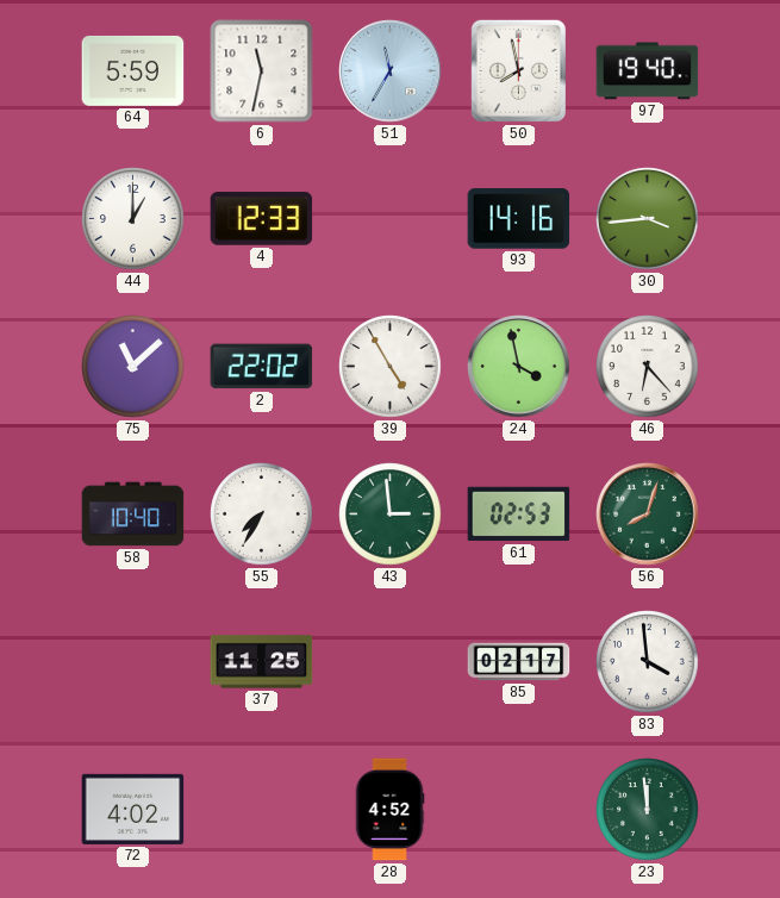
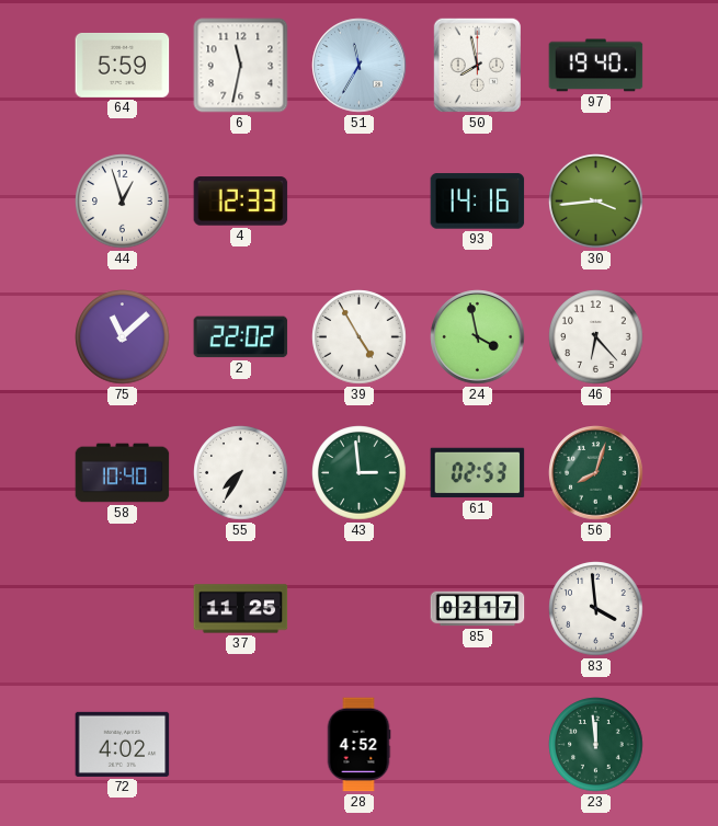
44: 1:00 -> 12:57
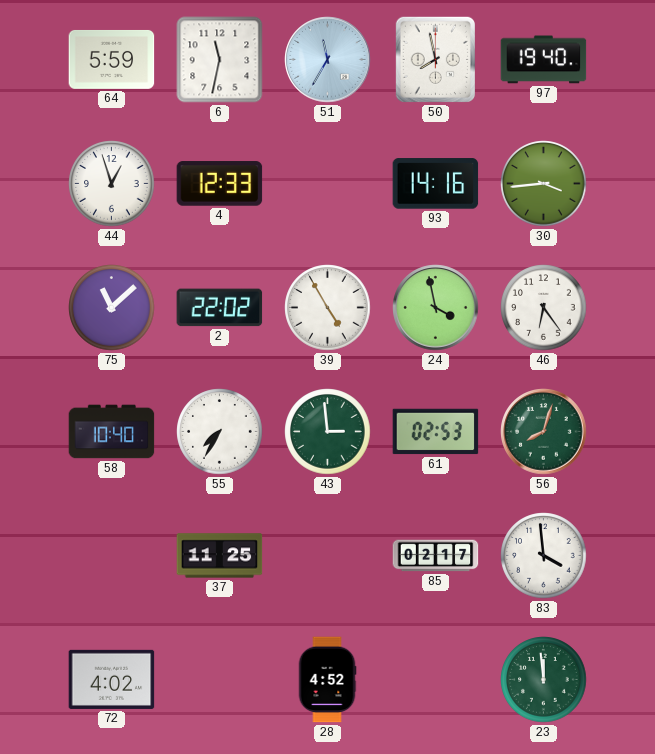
46: 6:23 -> 6:24
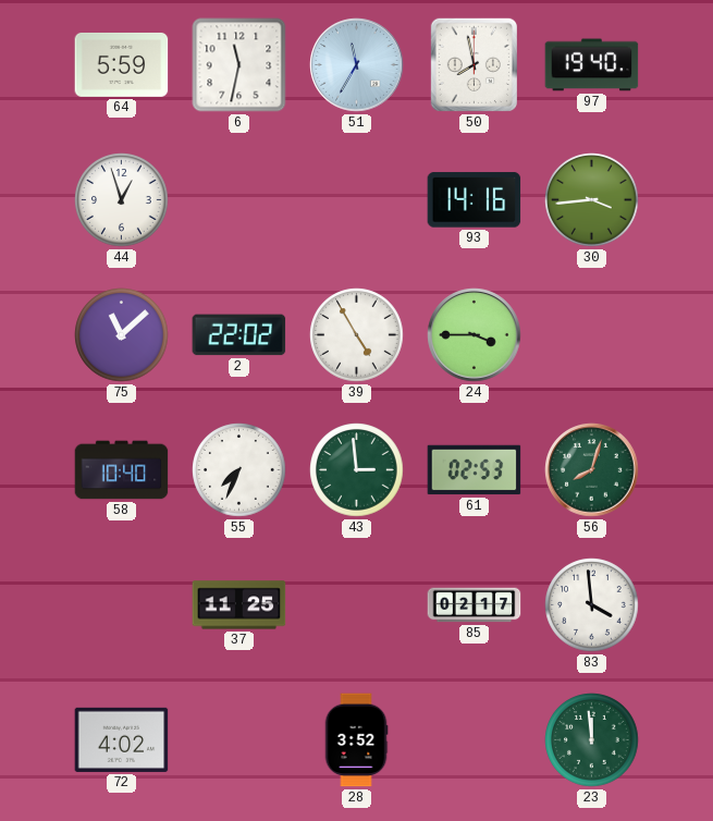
4: 12:33 -> none
24: 3:58 -> 3:45
46: 6:24 -> none
55: 7:35 -> 7:34
28: 4:52 -> 3:52
